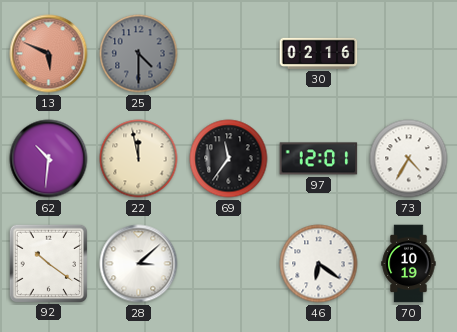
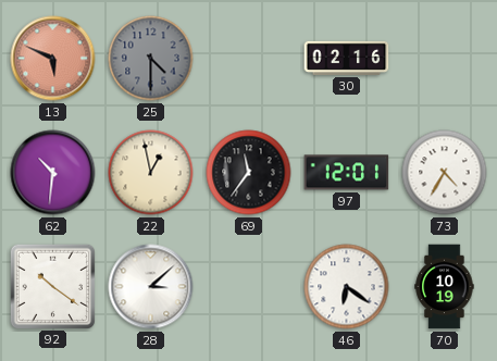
22: 11:58 -> 12:58
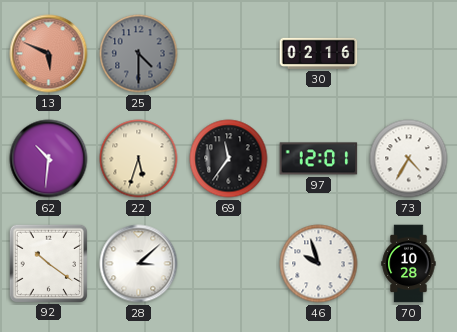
22: 12:58 -> 5:33
46: 6:21 -> 9:57
70: 10:19 -> 10:28
